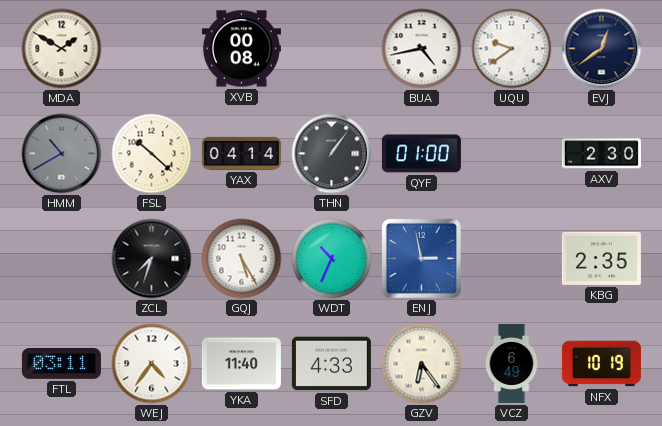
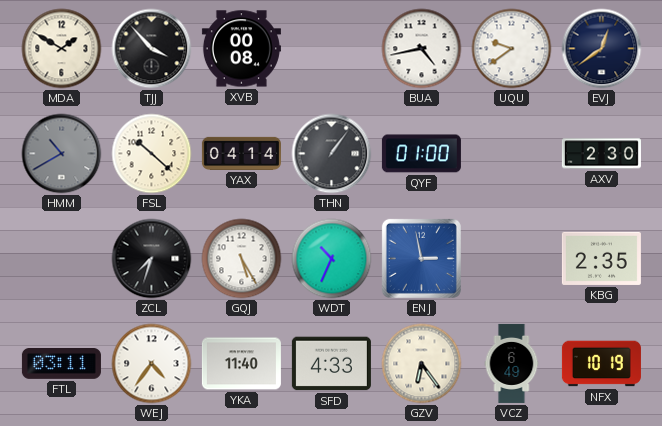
TJJ: none -> 3:53
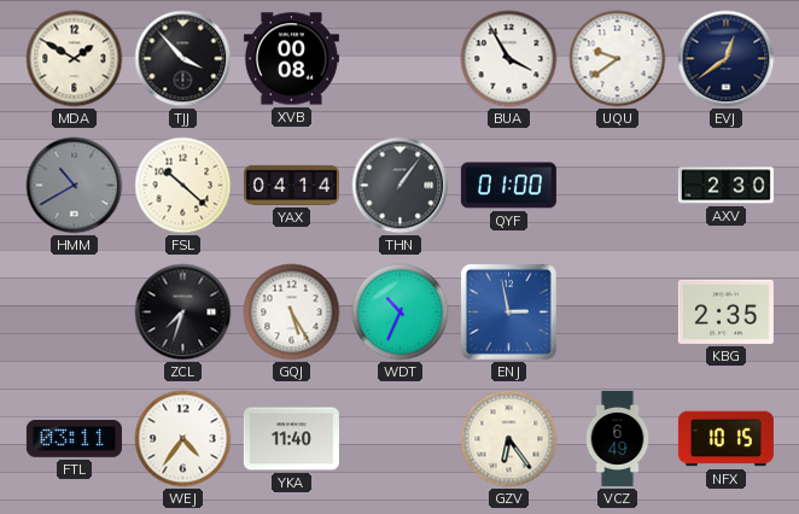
BUA: 4:43 -> 3:55
SFD: 4:33 -> none
NFX: 10:19 -> 10:15
